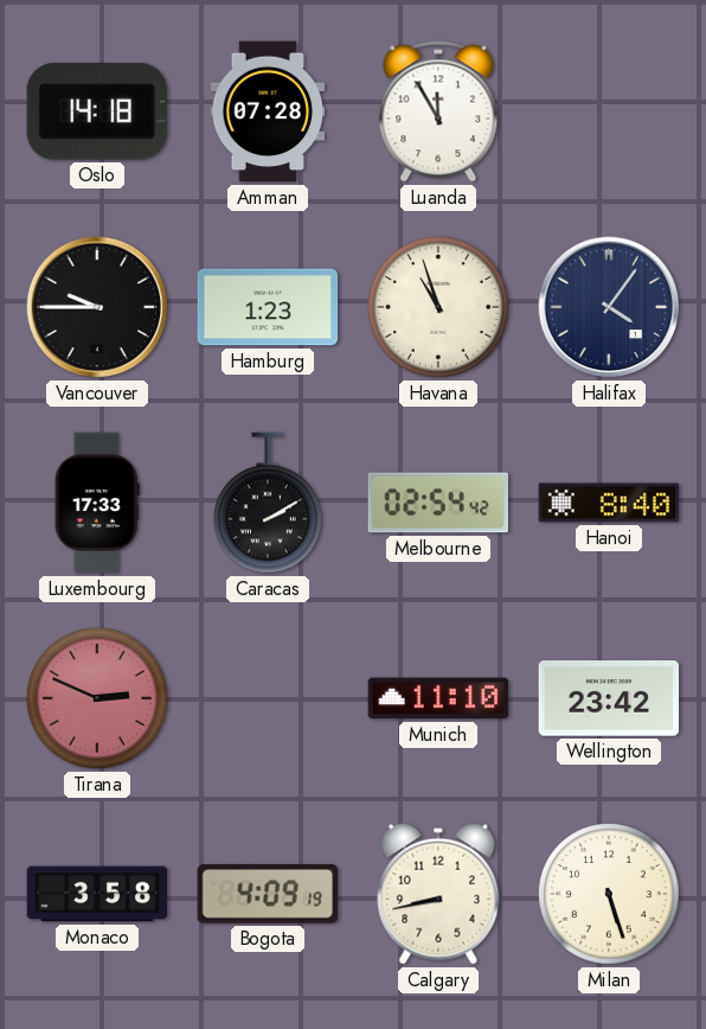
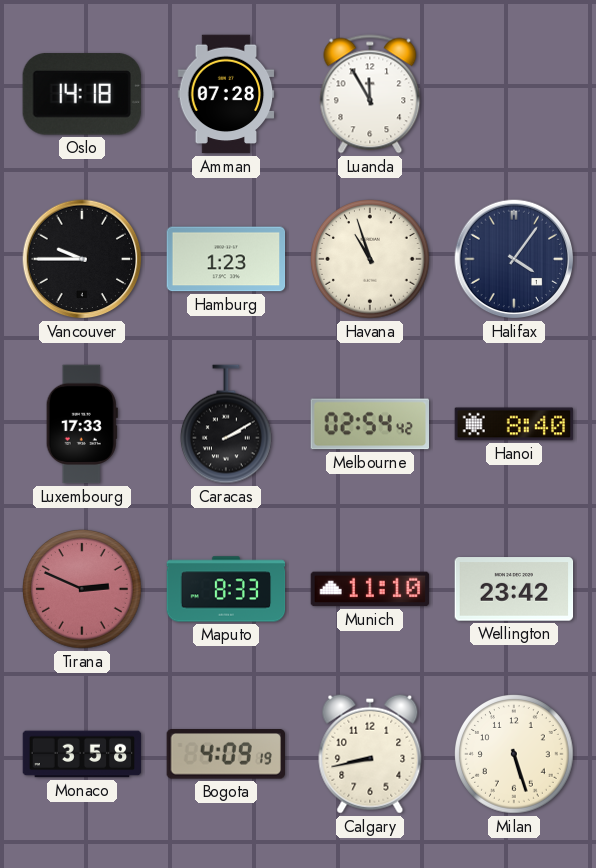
Maputo: none -> 8:33
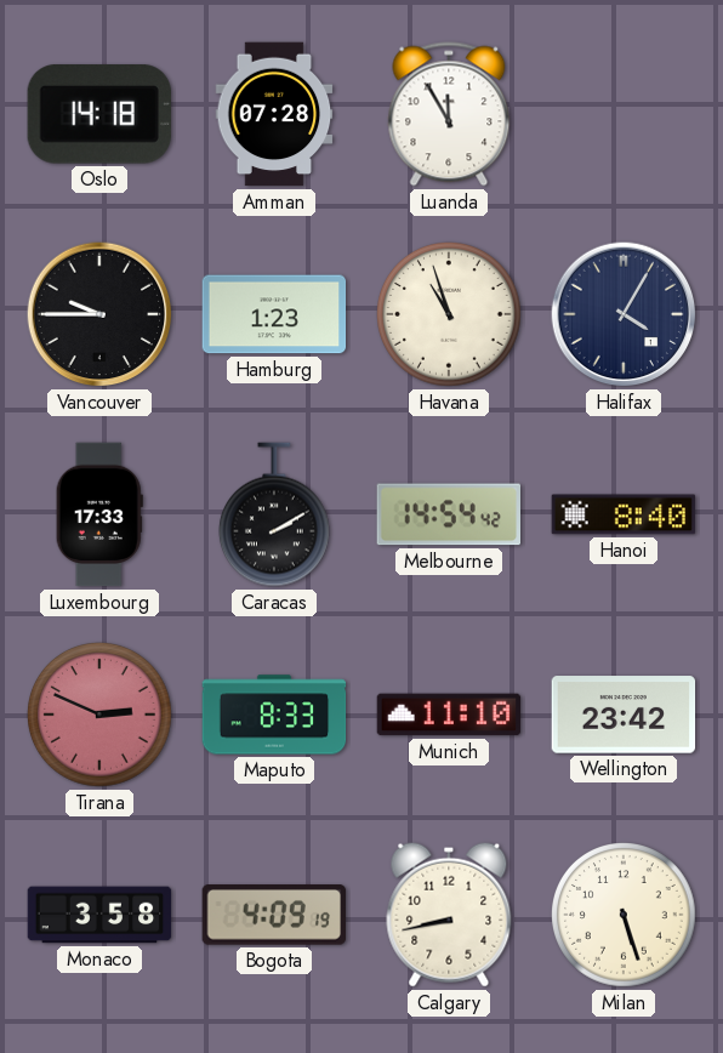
Halifax: 4:06 -> 4:05
Melbourne: 02:54 -> 14:54
